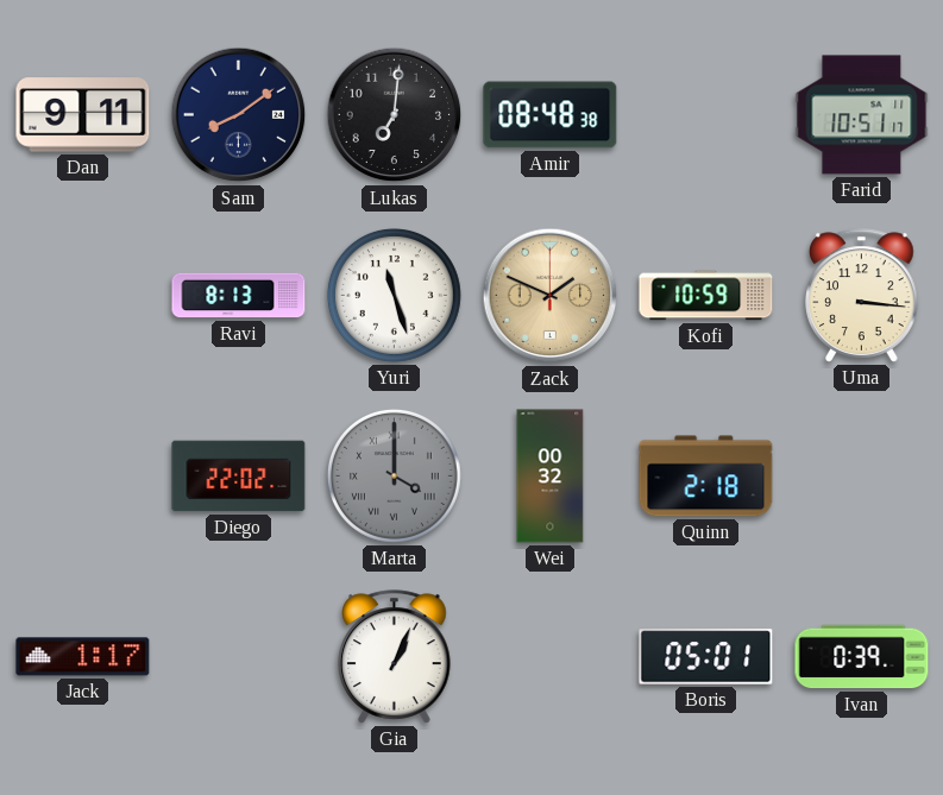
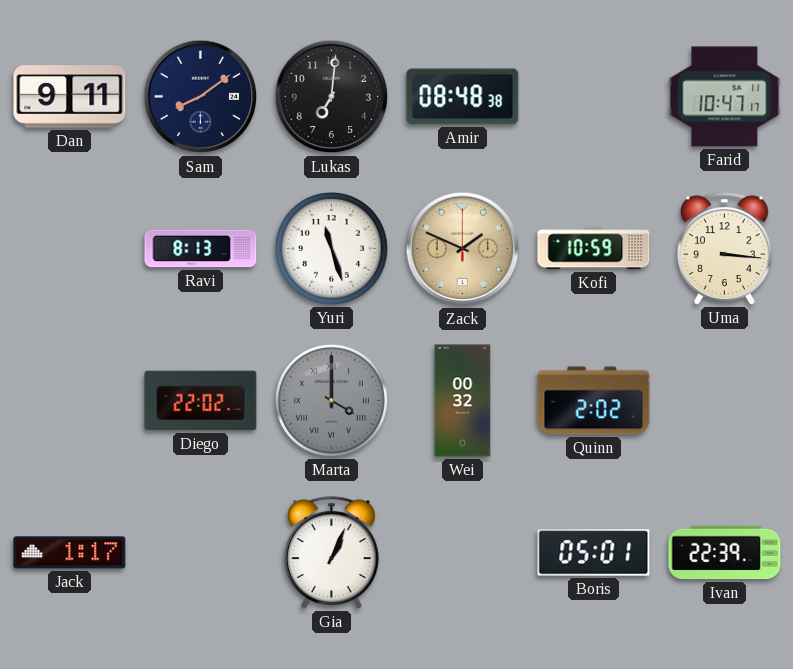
Farid: 10:51 -> 10:47
Quinn: 2:18 -> 2:02
Ivan: 0:39 -> 22:39
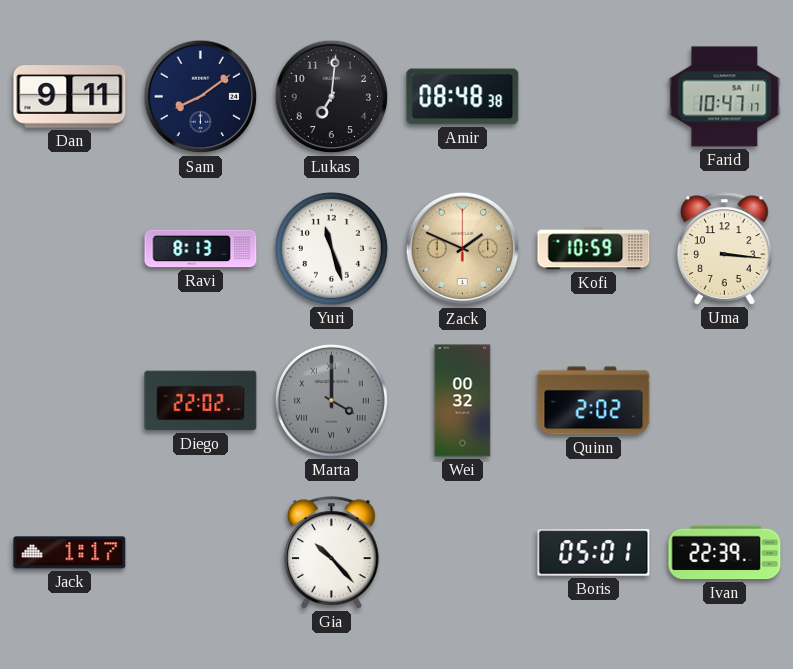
Gia: 1:04 -> 10:23
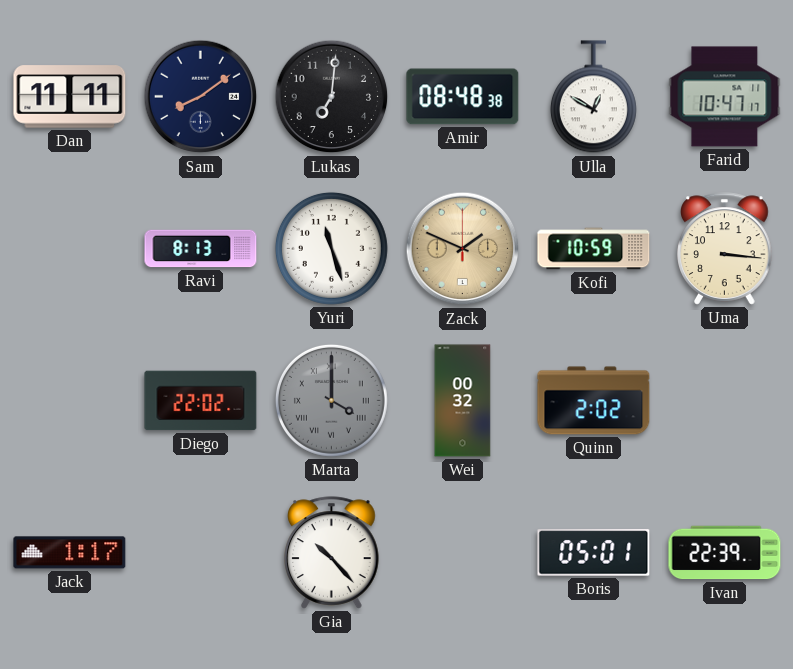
Dan: 9:11 -> 11:11
Ulla: none -> 12:50
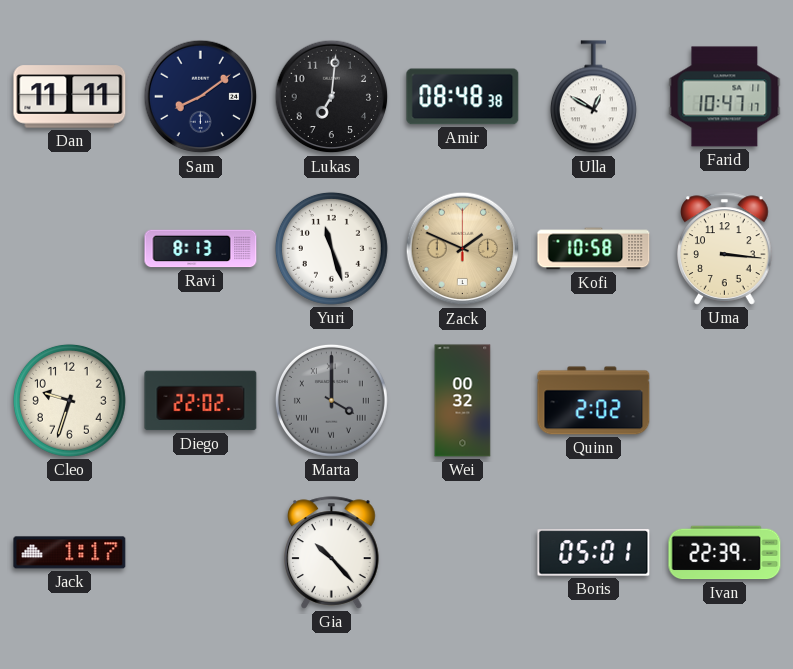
Kofi: 10:59 -> 10:58
Cleo: none -> 9:33
